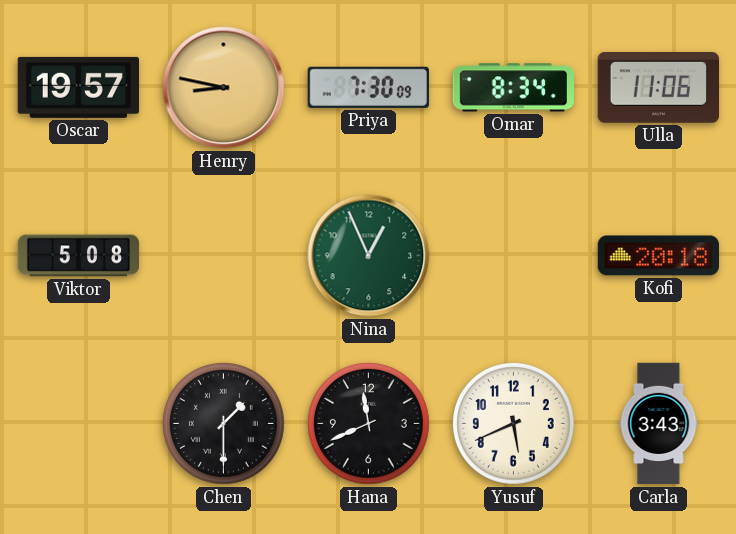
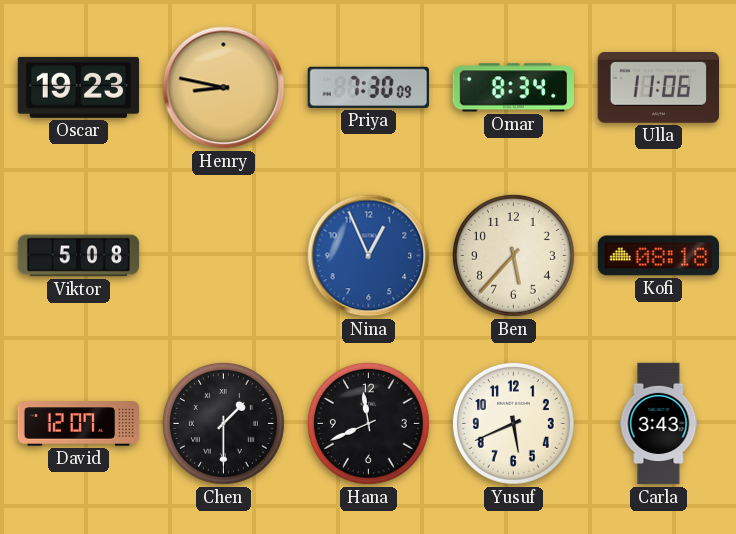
Oscar: 19:57 -> 19:23
Nina dial: green -> blue
Ben: none -> 5:37
Kofi: 20:18 -> 08:18
David: none -> 12:07
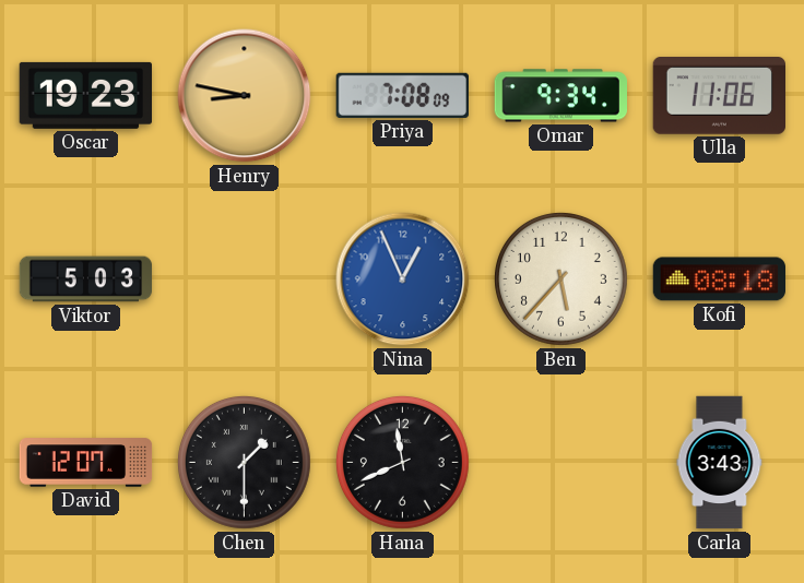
Priya: 7:30 -> 7:08
Omar: 8:34 -> 9:34
Viktor: 5:08 -> 5:03
Yusuf: 5:41 -> none
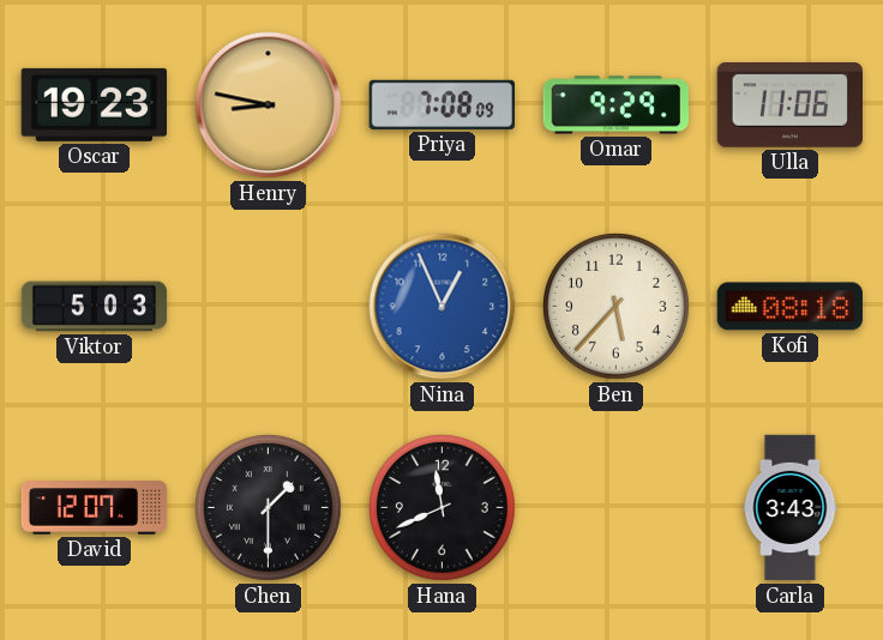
Omar: 9:34 -> 9:29
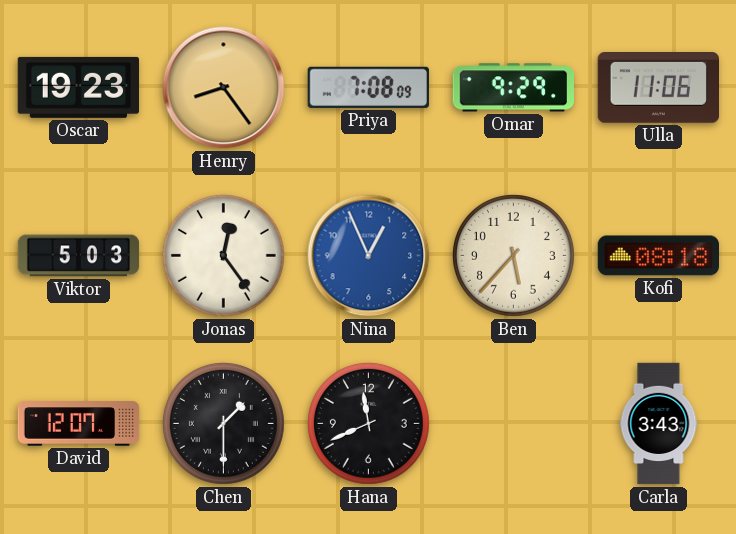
Henry: 8:47 -> 8:24
Jonas: none -> 12:24
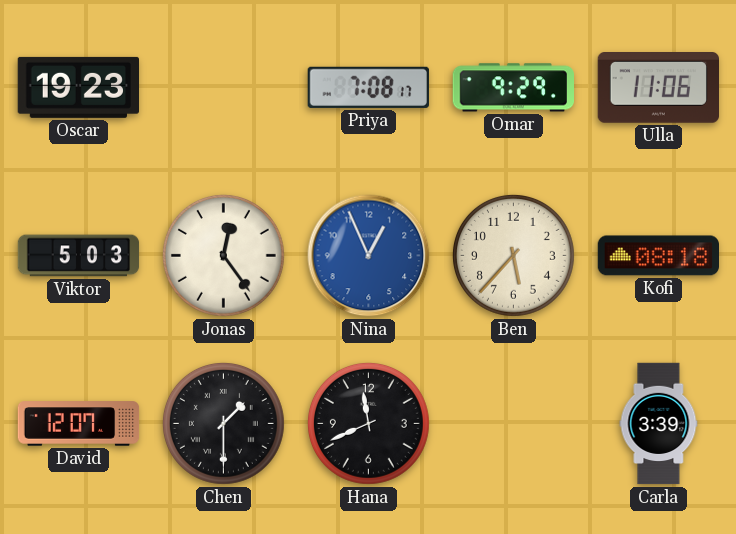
Henry: 8:24 -> none
Priya: 7:08:09 -> 7:08:17
Carla: 3:43 -> 3:39
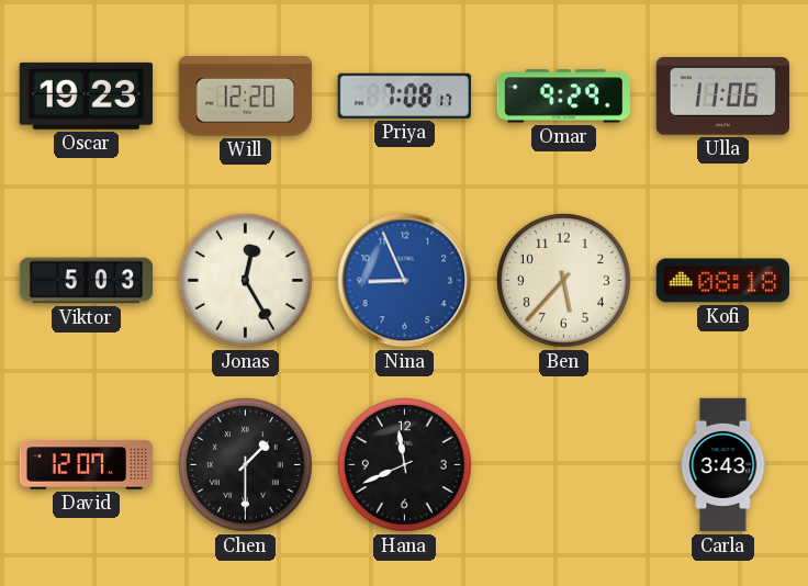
Will: none -> 12:20
Jonas: 12:24 -> 12:25
Nina: 12:56 -> 8:56
Carla: 3:39 -> 3:43
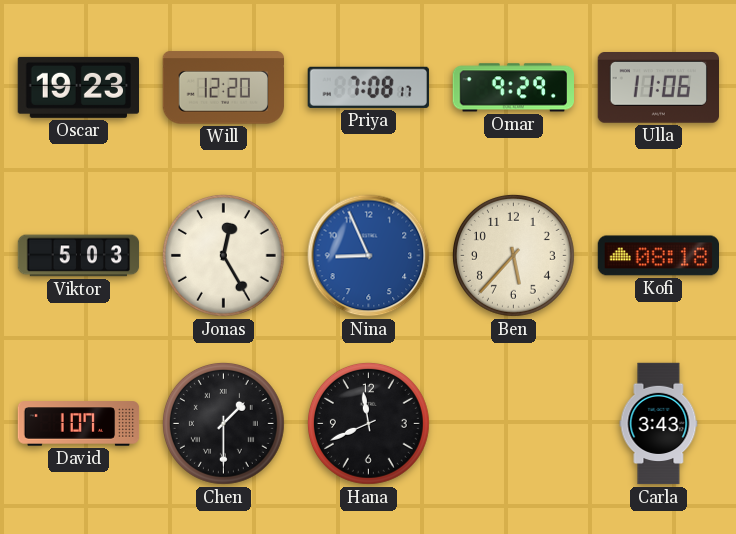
David: 12:07 -> 1:07
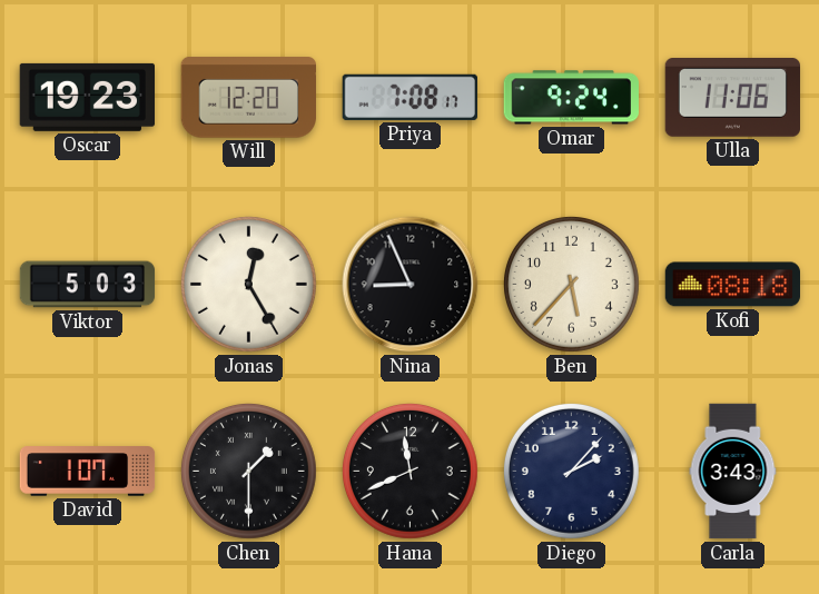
Omar: 9:29 -> 9:24
Nina dial: blue -> black
Diego: none -> 2:07
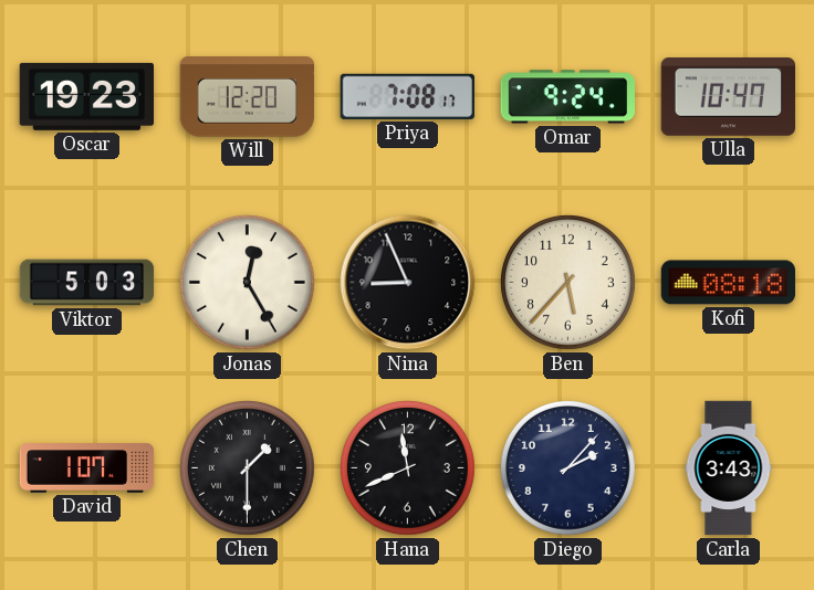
Ulla: 11:06 -> 10:47
